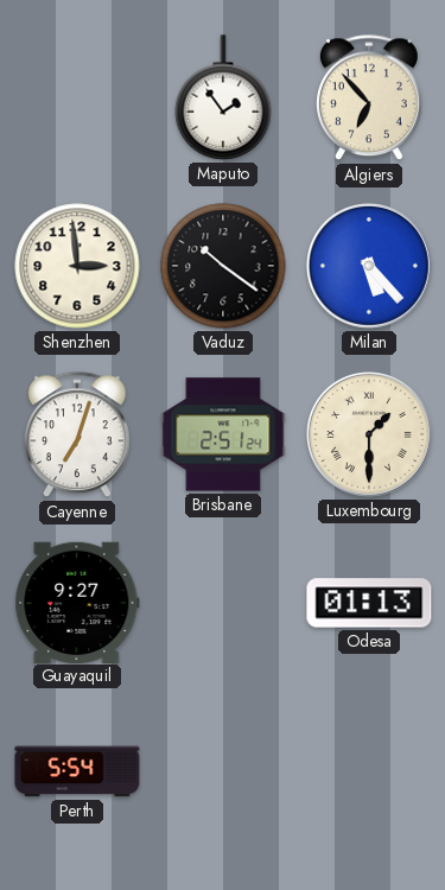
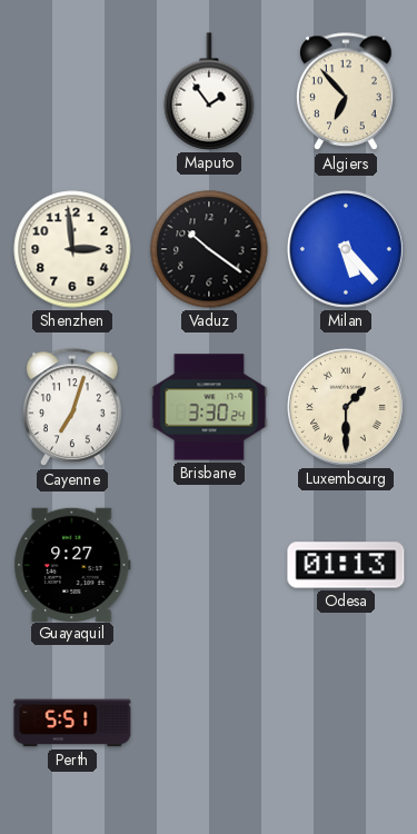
Brisbane: 2:51 -> 3:30
Perth: 5:54 -> 5:51
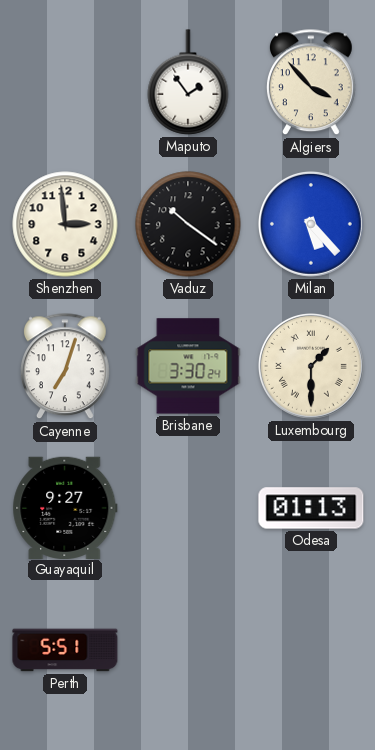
Algiers: 6:53 -> 3:53
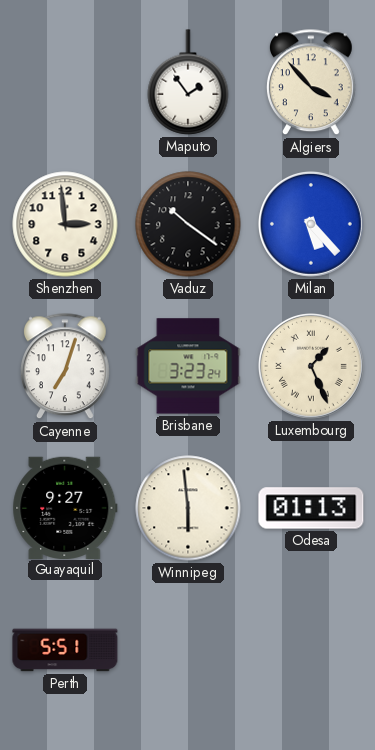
Brisbane: 3:30 -> 3:23
Luxembourg: 1:30 -> 1:26
Winnipeg: none -> 5:59
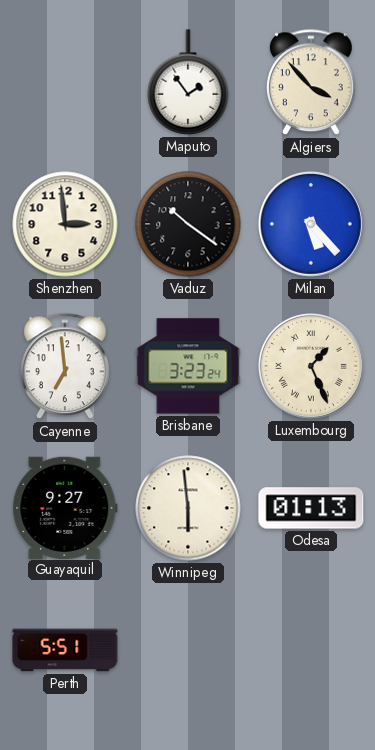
Cayenne: 7:03 -> 6:59
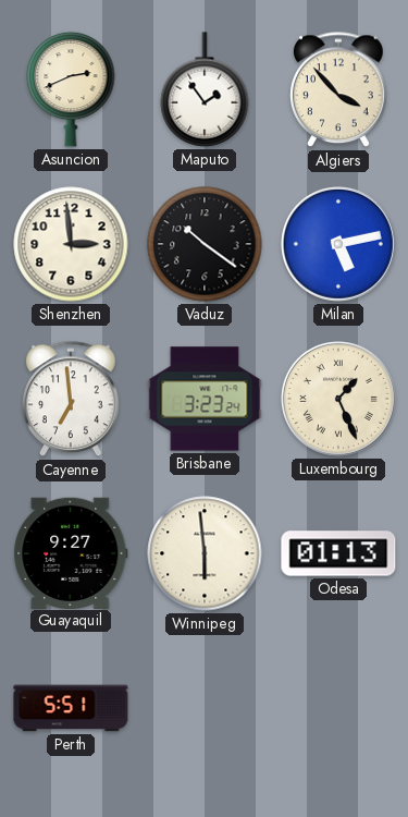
Asuncion: none -> 2:41
Milan: 5:23 -> 5:13
